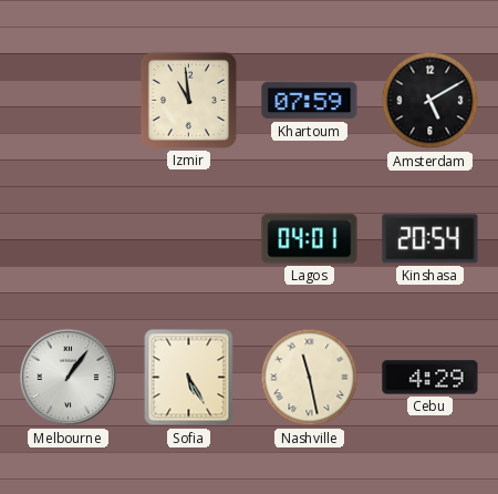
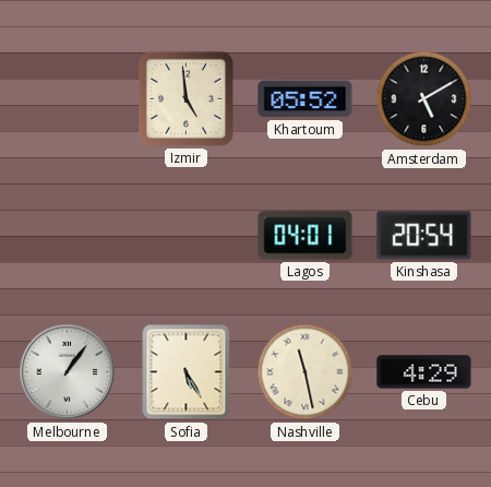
Izmir: 10:59 -> 4:59
Khartoum: 07:59 -> 05:52
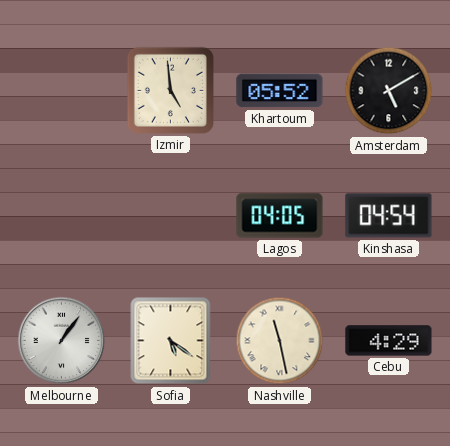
Lagos: 04:01 -> 04:05
Kinshasa: 20:54 -> 04:54
Sofia: 5:25 -> 5:21
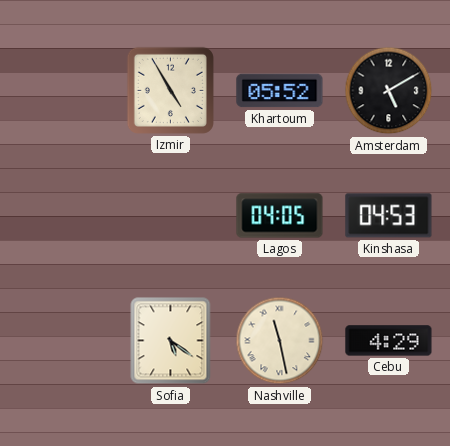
Izmir: 4:59 -> 4:55
Kinshasa: 04:54 -> 04:53
Melbourne: 1:06 -> none
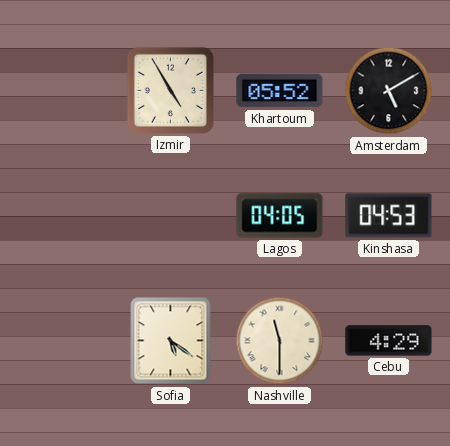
Nashville: 11:28 -> 11:30
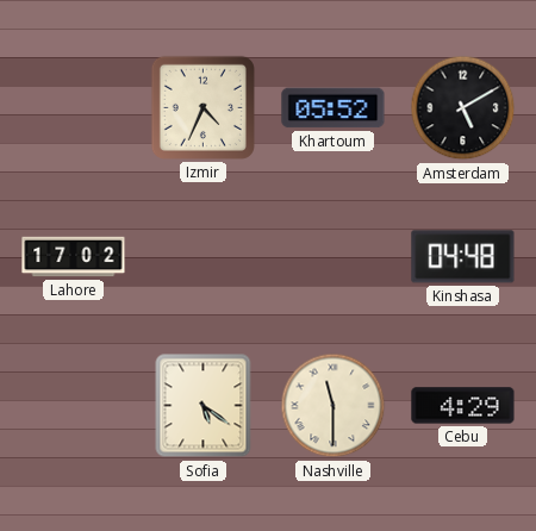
Izmir: 4:55 -> 4:34
Lahore: none -> 17:02
Lagos: 04:05 -> none
Kinshasa: 04:53 -> 04:48
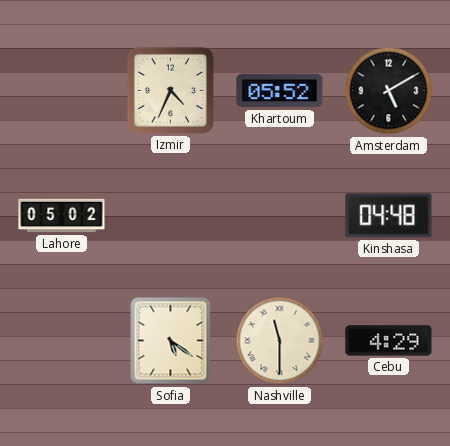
Lahore: 17:02 -> 05:02
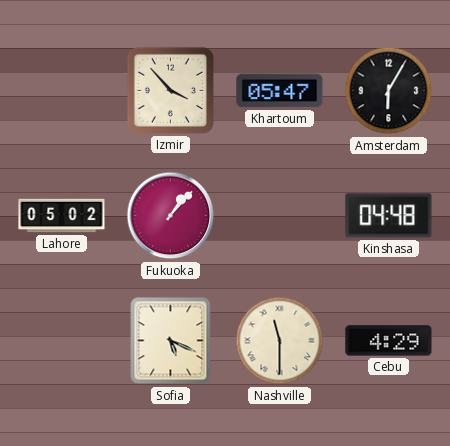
Izmir: 4:34 -> 3:53
Khartoum: 05:52 -> 05:47
Amsterdam: 5:10 -> 6:05
Fukuoka: none -> 1:07
Sofia: 5:21 -> 5:19
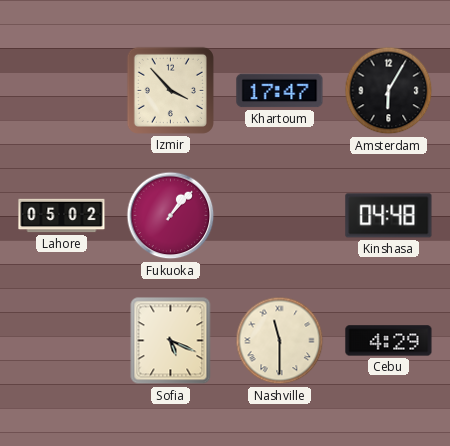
Khartoum: 05:47 -> 17:47
